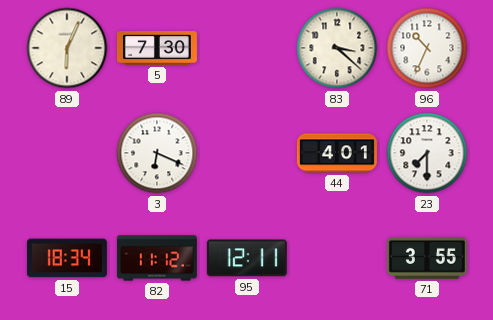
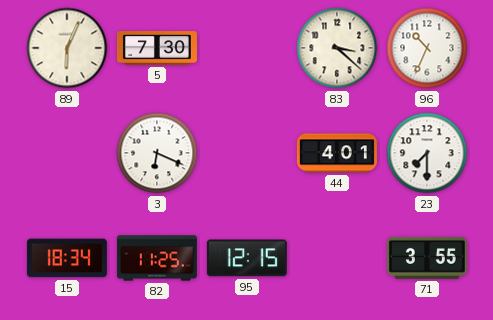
82: 11:12 -> 11:25
95: 12:11 -> 12:15
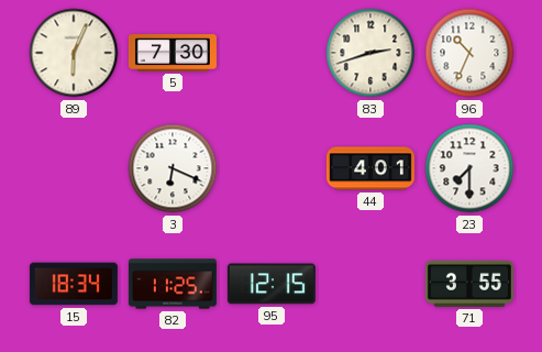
83: 3:22 -> 2:42
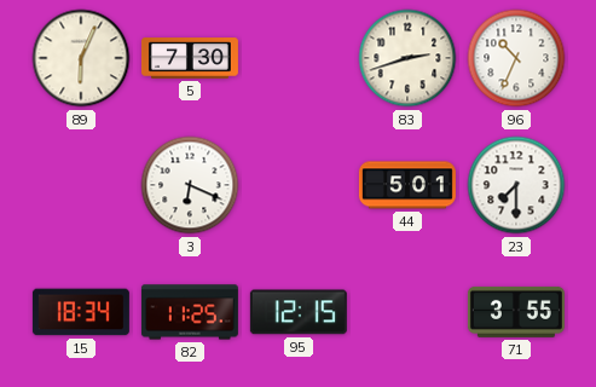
44: 4:01 -> 5:01
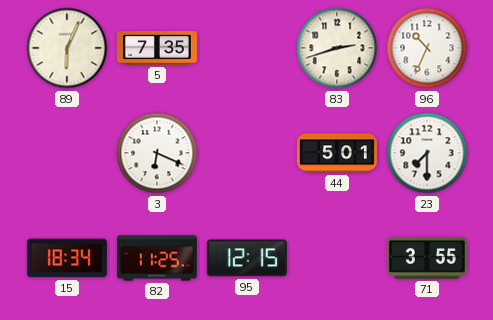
5: 7:30 -> 7:35
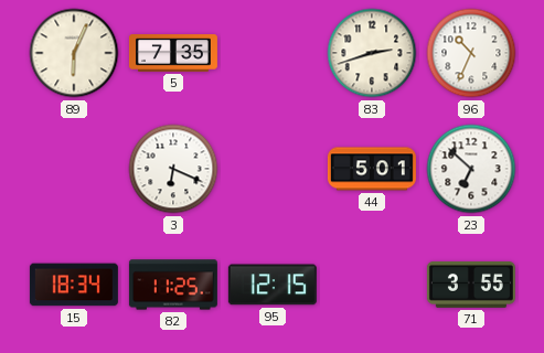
23: 7:30 -> 6:52
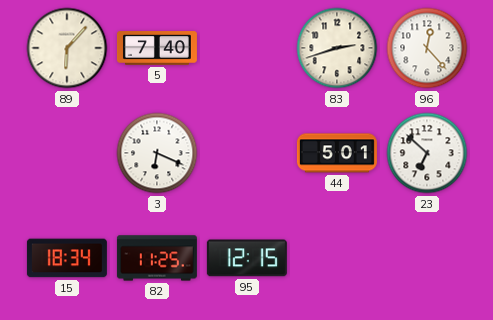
89: 6:04 -> 6:07
5: 7:35 -> 7:40
96: 10:34 -> 12:23
71: 3:55 -> none
